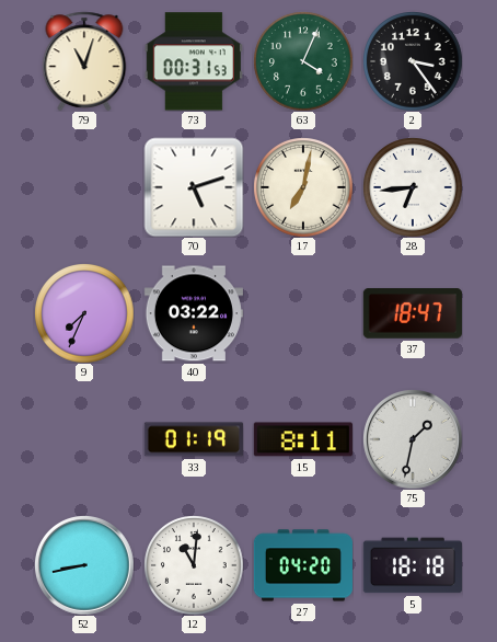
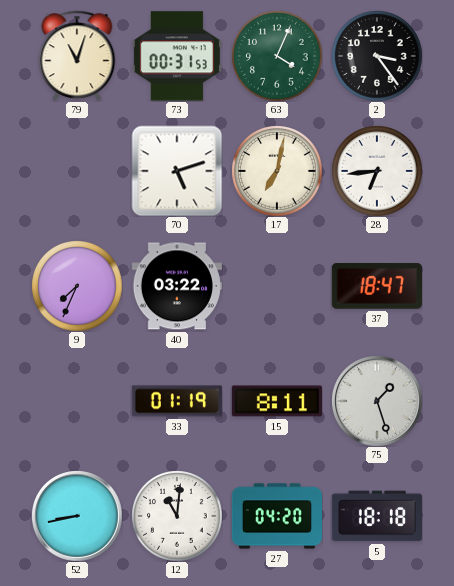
75: 1:32 -> 1:27
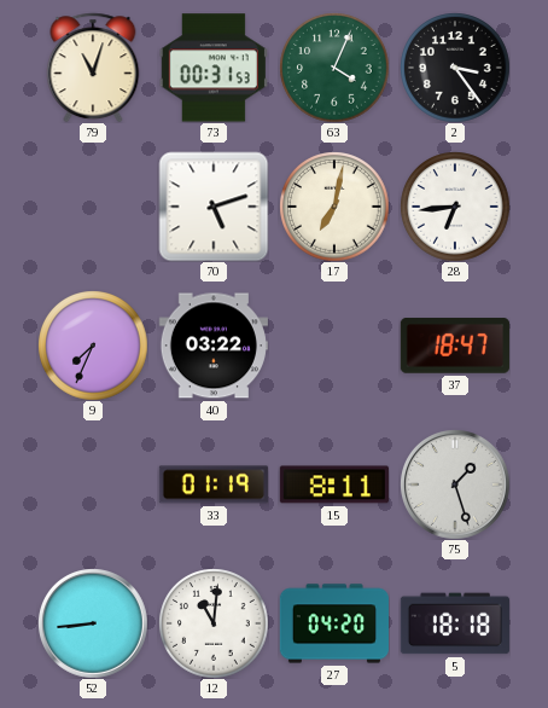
52: 8:43 -> 8:44
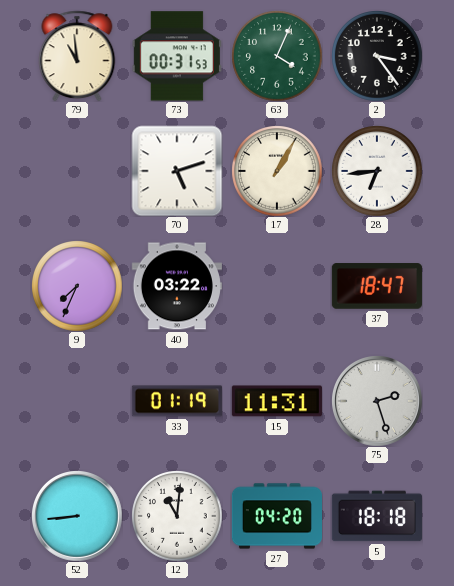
79: 11:03 -> 10:59
17: 7:02 -> 1:05
15: 8:11 -> 11:31
75: 1:27 -> 2:27
